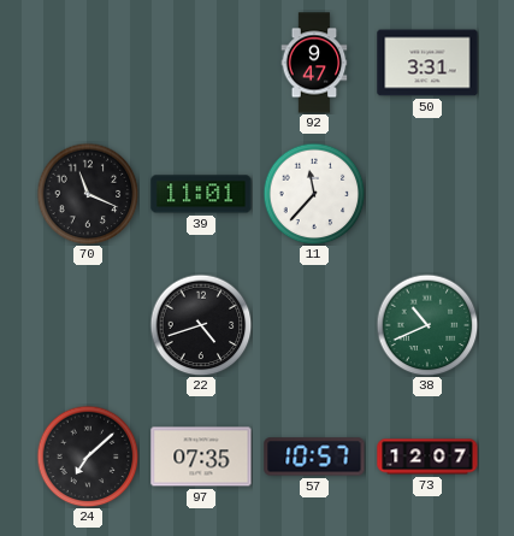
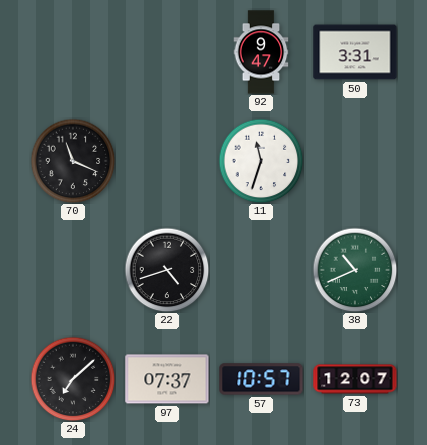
39: 11:01 -> none
11: 11:37 -> 11:33
97: 07:35 -> 07:37
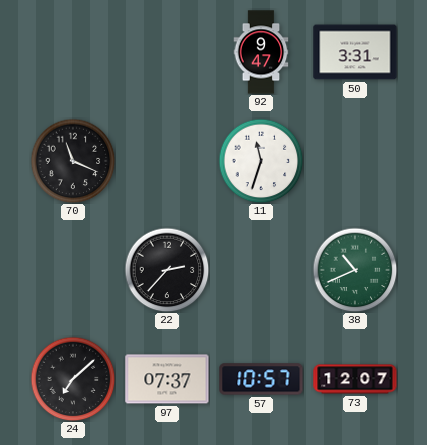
22: 4:42 -> 2:37
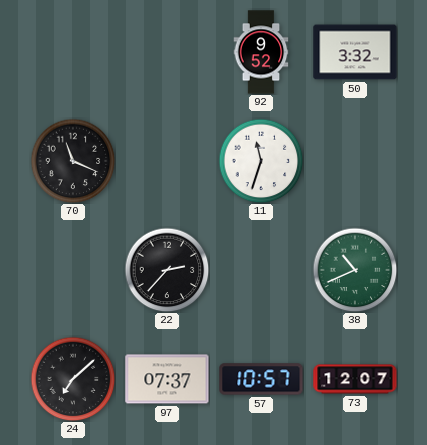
92: 9:47 -> 9:52
50: 3:31 -> 3:32
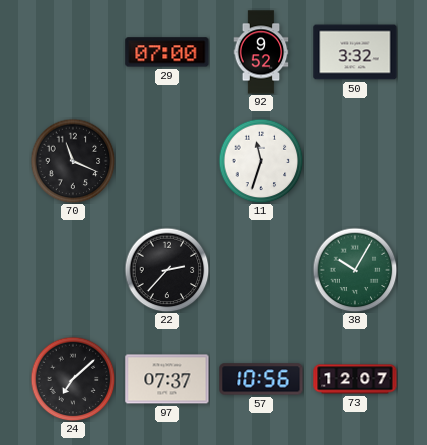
29: none -> 07:00
38: 10:41 -> 10:05
57: 10:57 -> 10:56
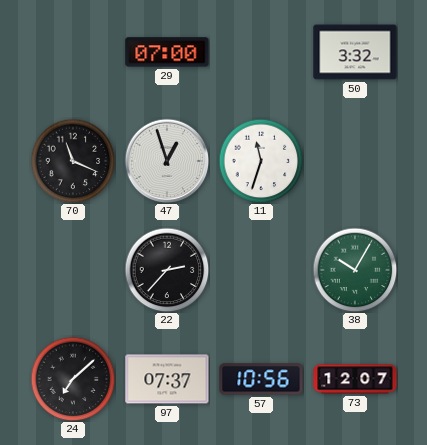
92: 9:52 -> none
47: none -> 12:57
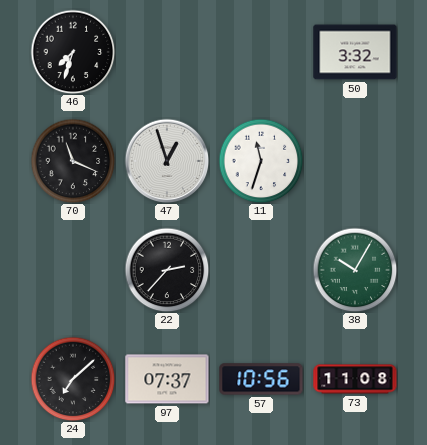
46: none -> 7:33
29: 07:00 -> none
73: 12:07 -> 11:08
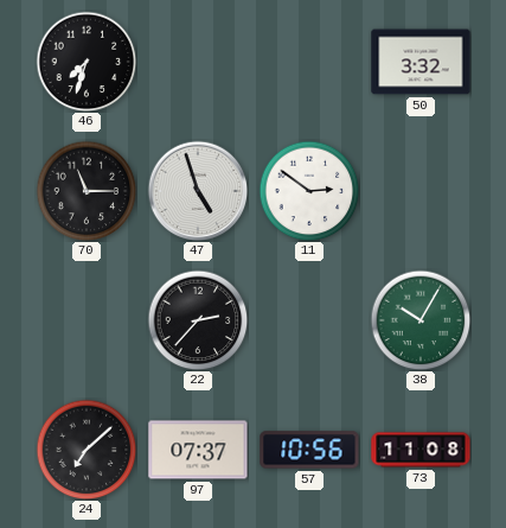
70: 11:19 -> 11:15
47: 12:57 -> 4:57
11: 11:33 -> 2:51
